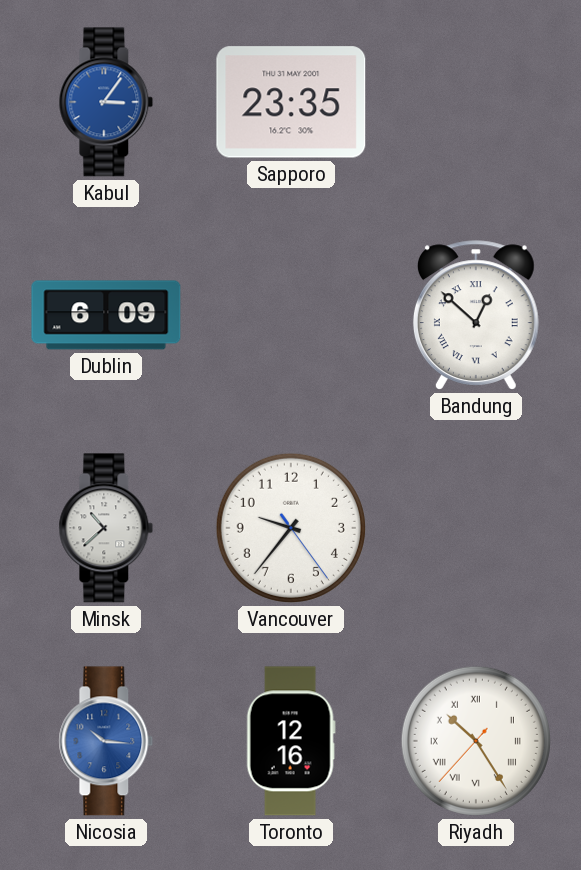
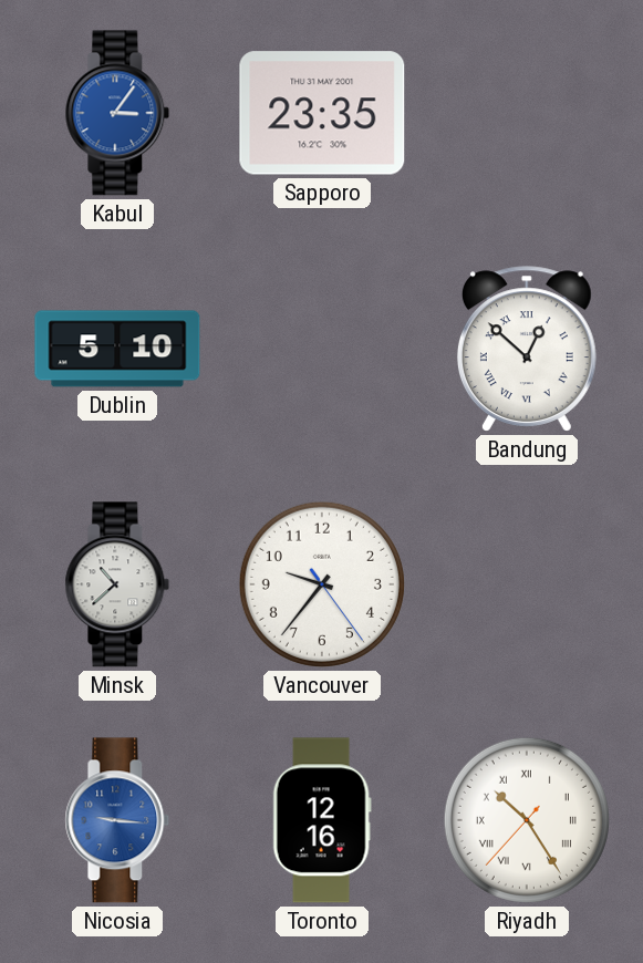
Dublin: 6:09 -> 5:10
Nicosia: 10:16 -> 9:16
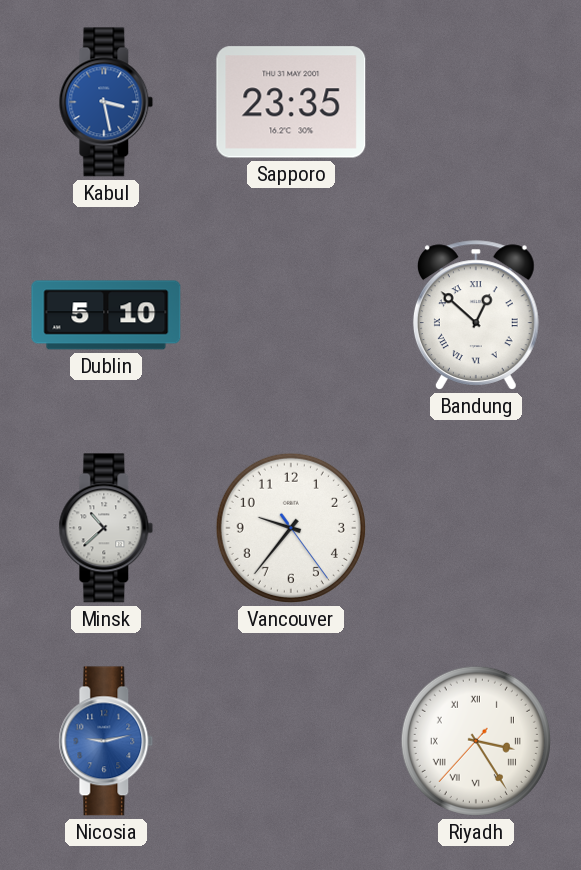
Kabul: 3:06 -> 3:28
Nicosia: 9:16 -> 9:13
Toronto: 12:16 -> none
Riyadh: 10:24 -> 3:24
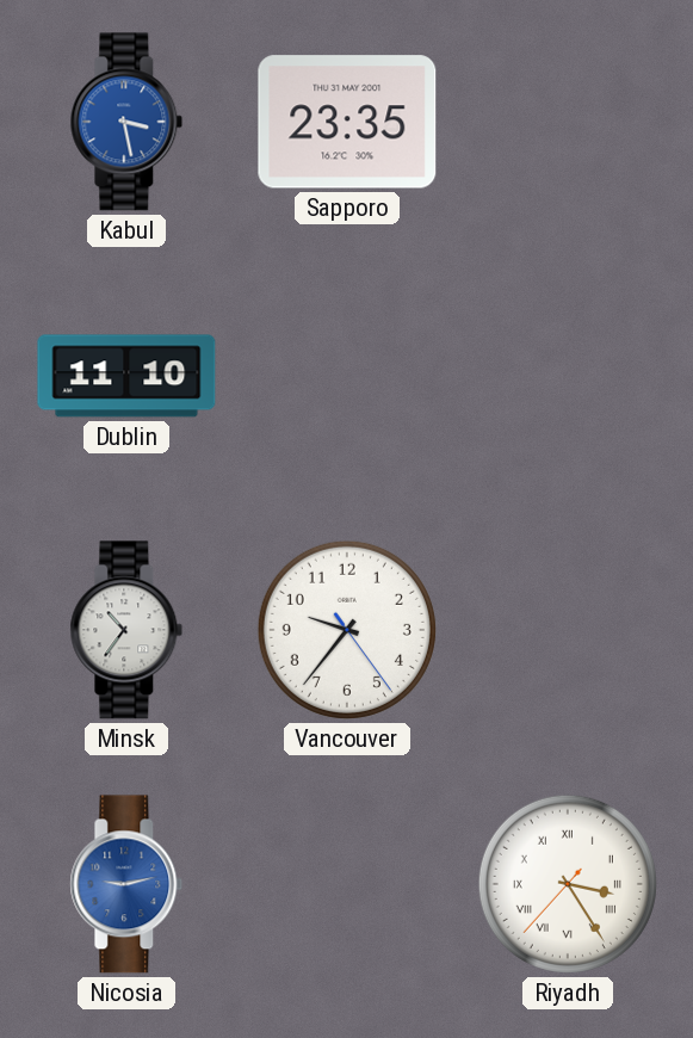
Dublin: 5:10 -> 11:10
Bandung: 12:52 -> none
Minsk: 10:38 -> 10:36
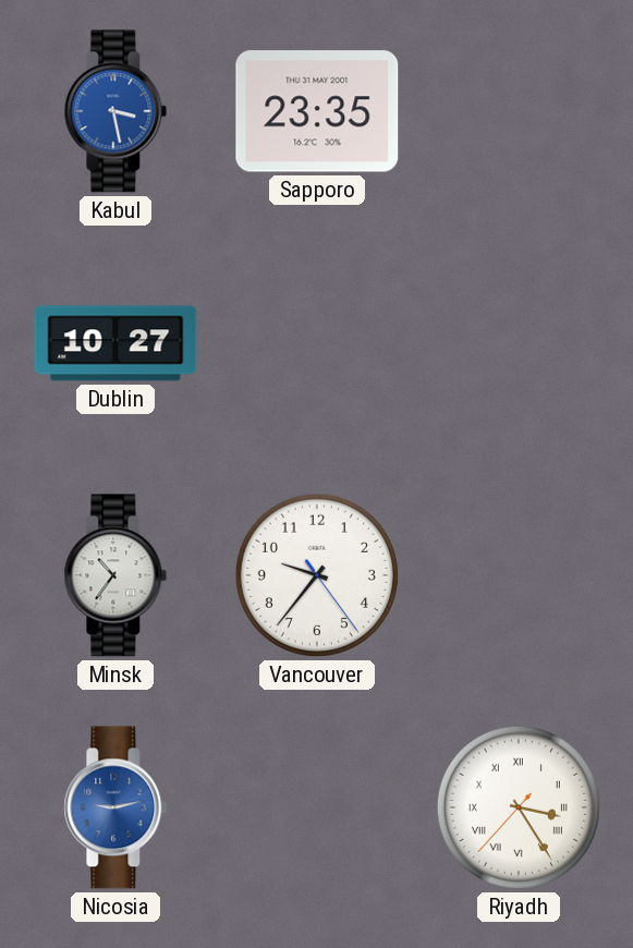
Dublin: 11:10 -> 10:27
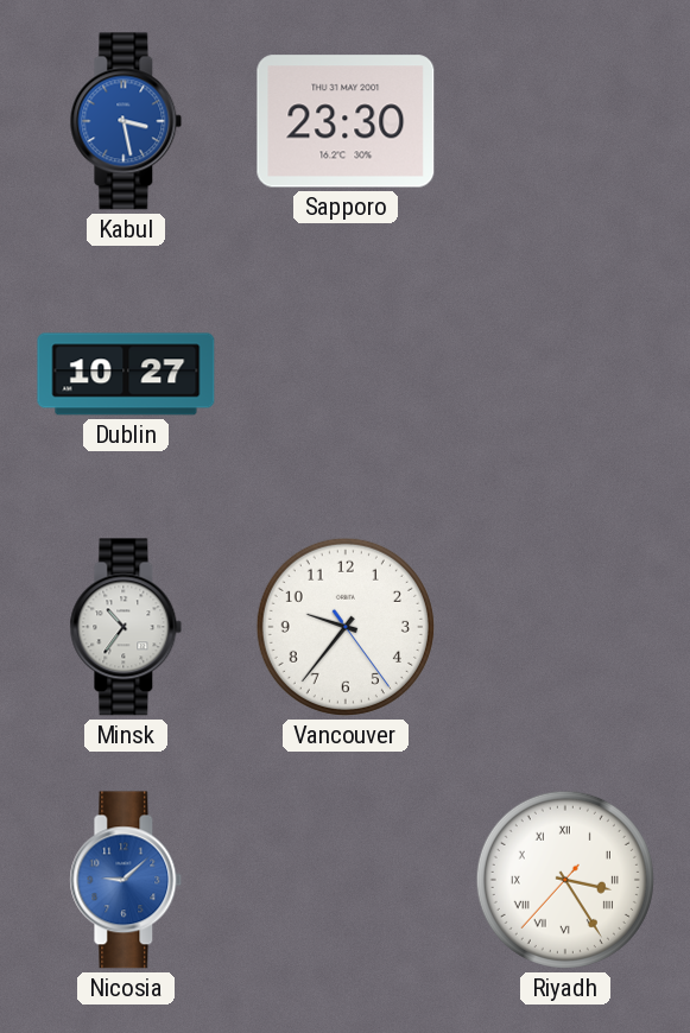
Sapporo: 23:35 -> 23:30
Nicosia: 9:13 -> 9:08
